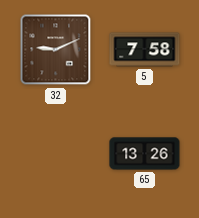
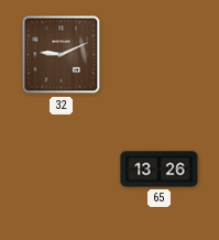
5: 7:58 -> none
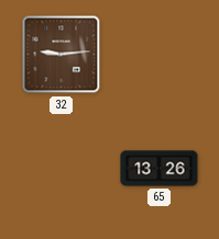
32: 9:11 -> 9:14
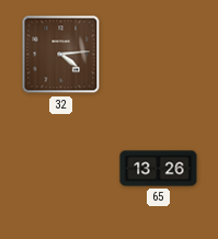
32: 9:14 -> 4:14
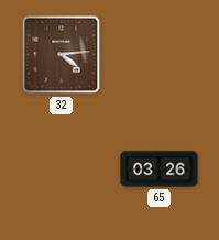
65: 13:26 -> 03:26
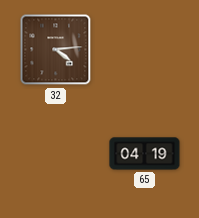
65: 03:26 -> 04:19
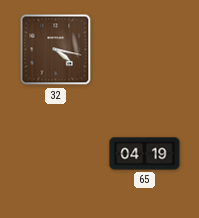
32: 4:14 -> 4:17
